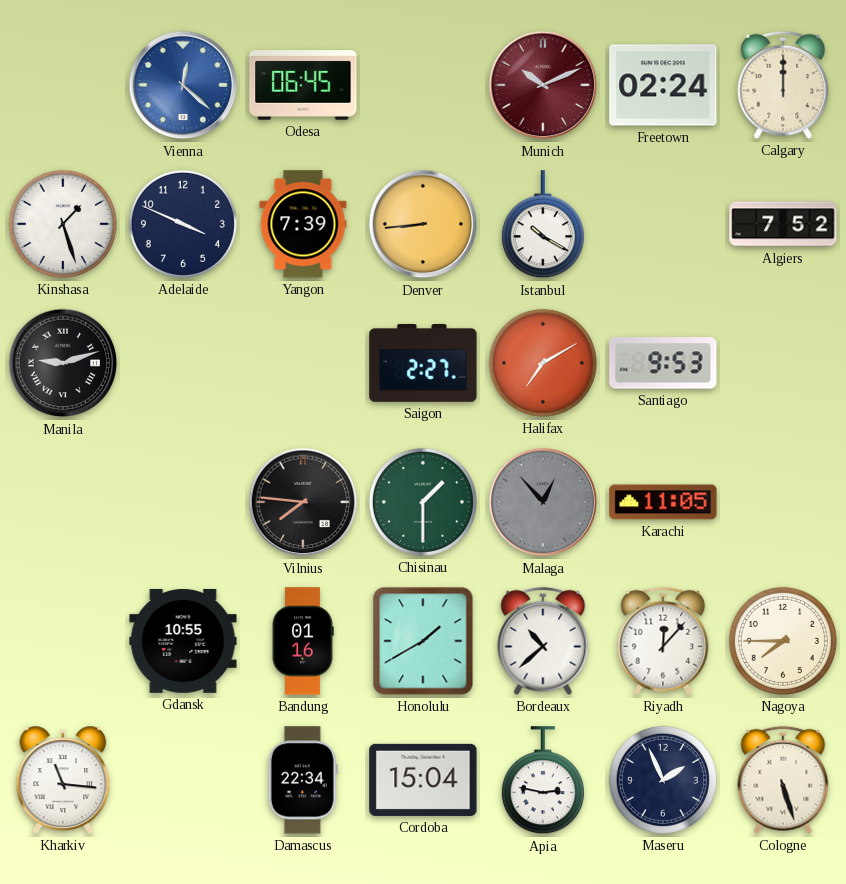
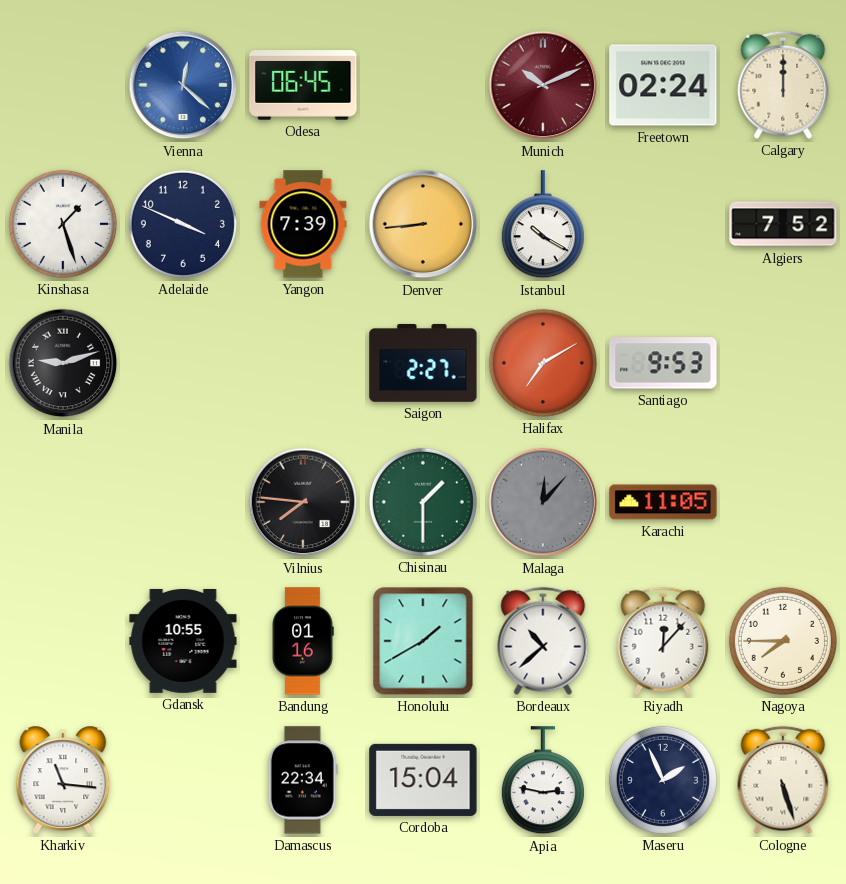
Malaga: 12:53 -> 12:07
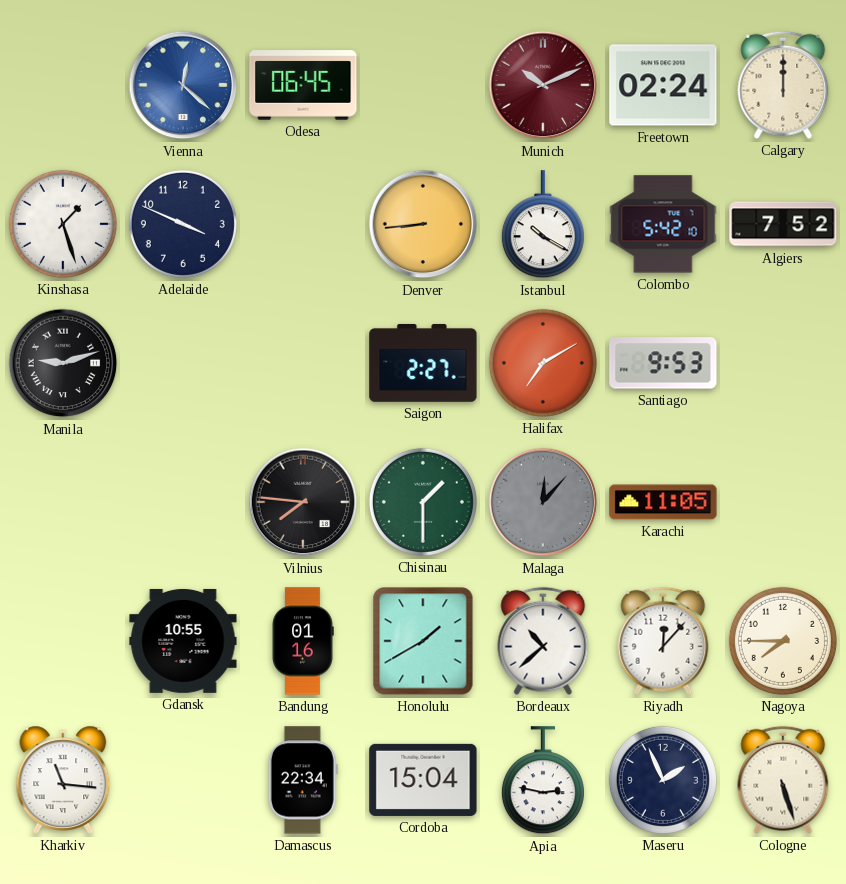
Yangon: 7:39 -> none
Colombo: none -> 5:42
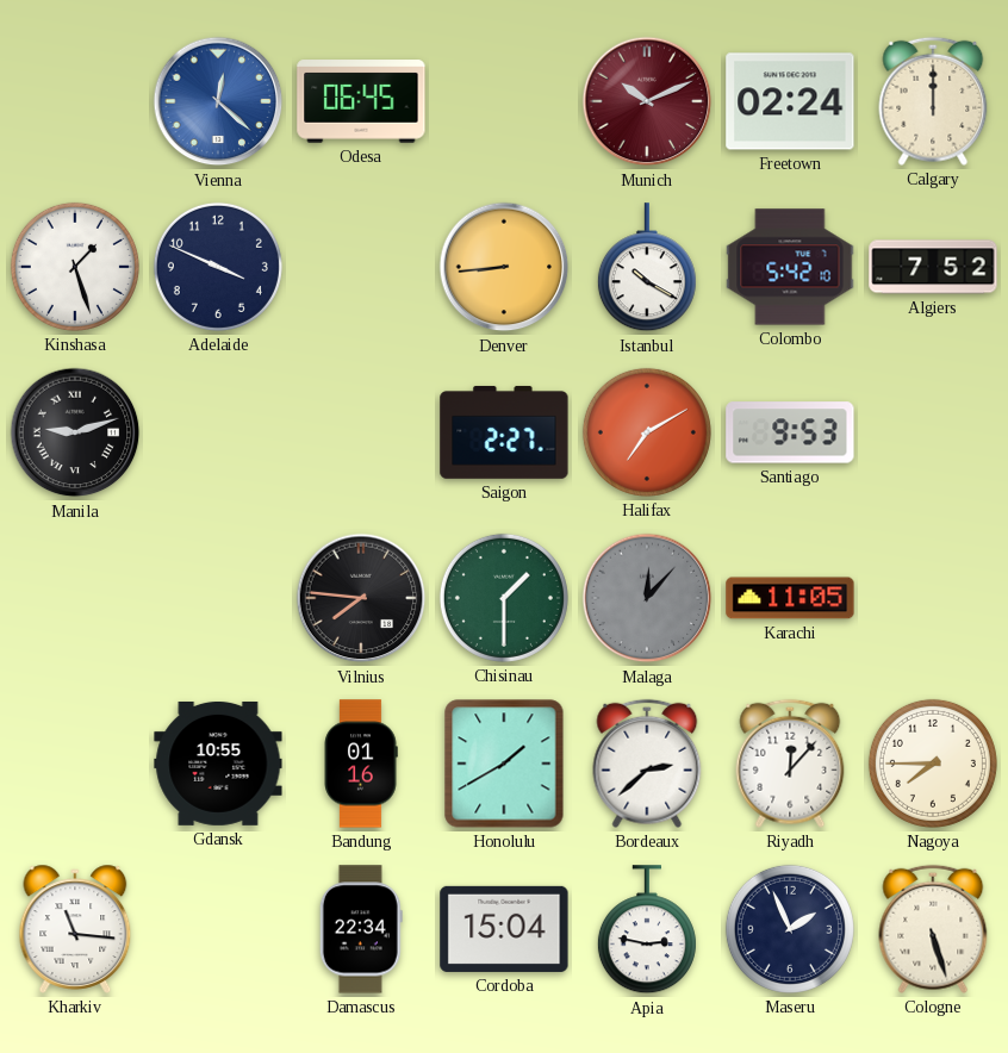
Bordeaux: 10:38 -> 2:38
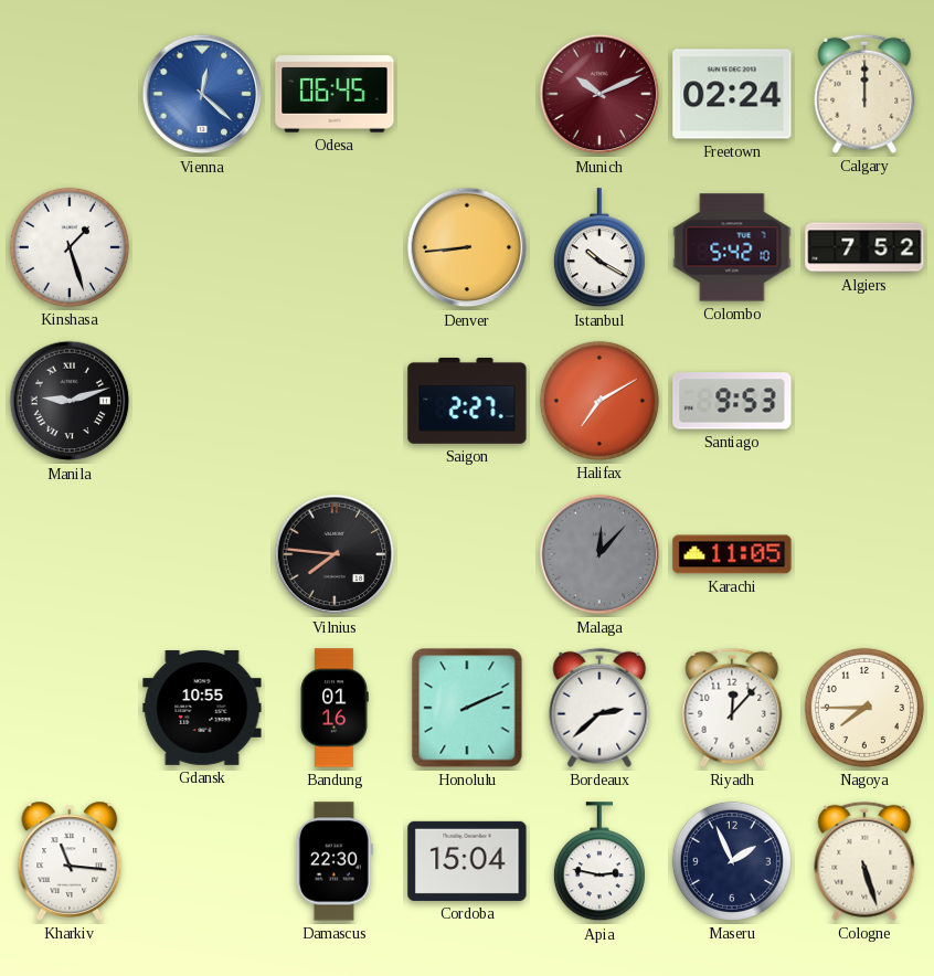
Adelaide: 3:49 -> none
Chisinau: 1:30 -> none
Honolulu: 1:40 -> 2:11
Damascus: 22:34 -> 22:30
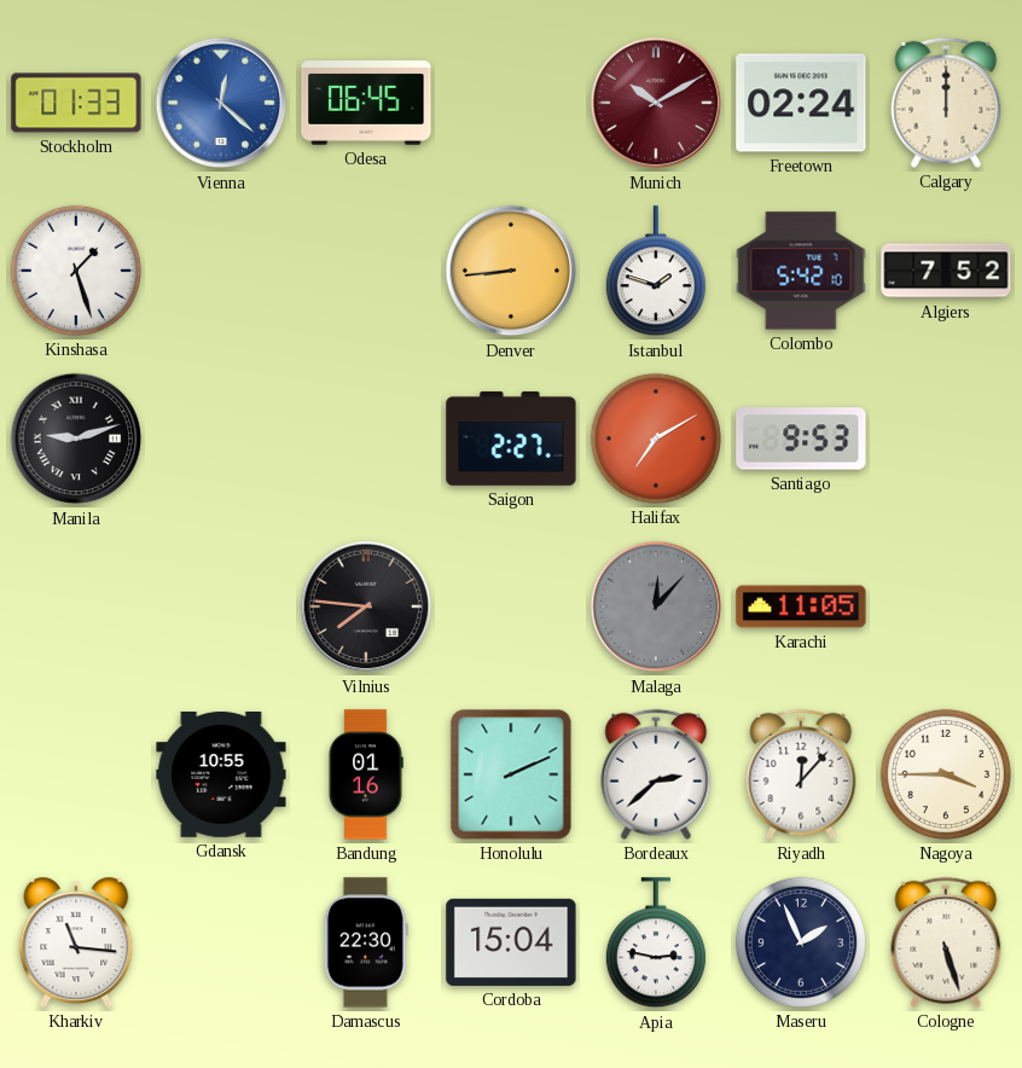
Stockholm: none -> 01:33
Munich: 10:11 -> 10:10
Istanbul: 10:20 -> 1:48
Nagoya: 7:45 -> 3:45
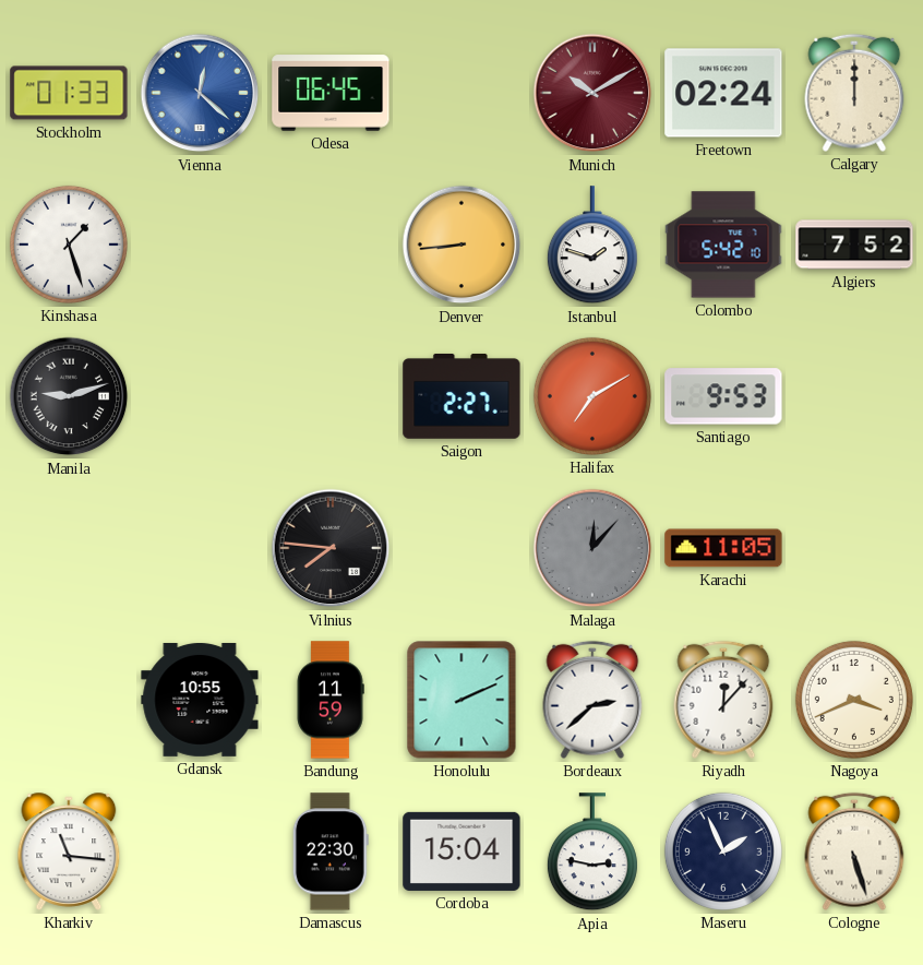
Bandung: 01:16 -> 11:59
Nagoya: 3:45 -> 3:41
